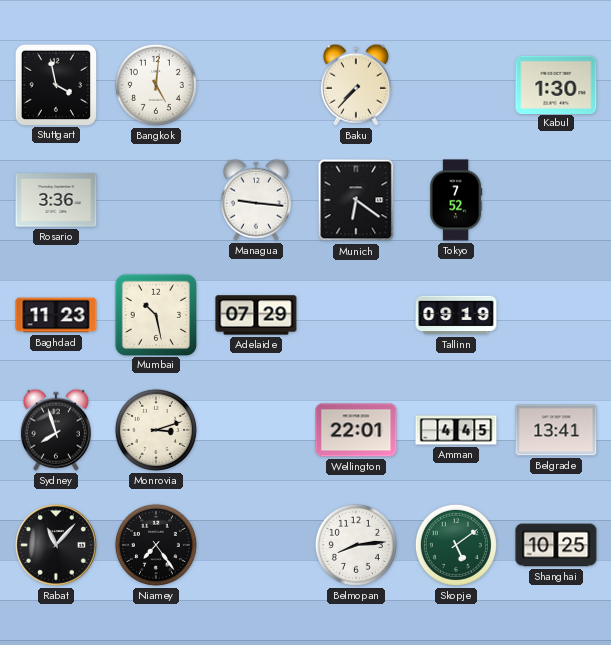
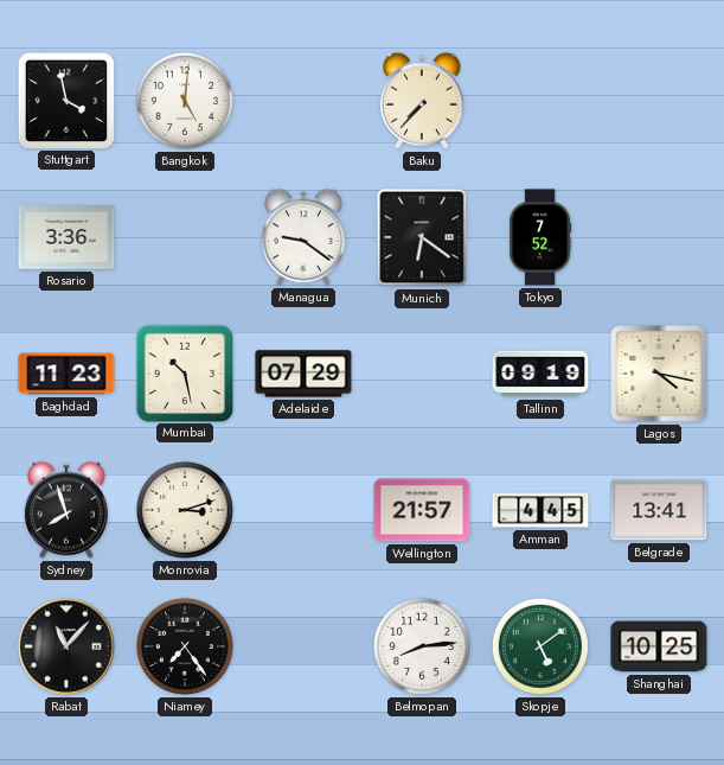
Kabul: 1:30 -> none
Managua: 9:16 -> 9:21
Lagos: none -> 4:17
Wellington: 22:01 -> 21:57
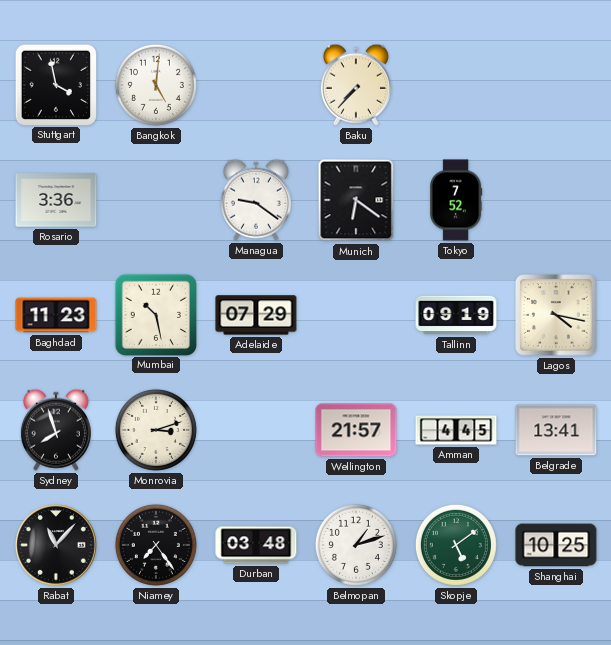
Durban: none -> 03:48
Belmopan: 8:14 -> 1:12
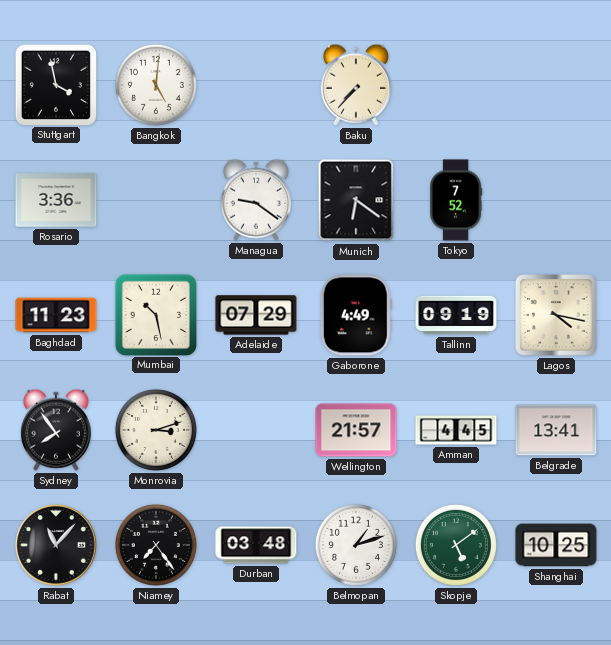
Gaborone: none -> 4:49
Sydney: 7:57 -> 7:54
